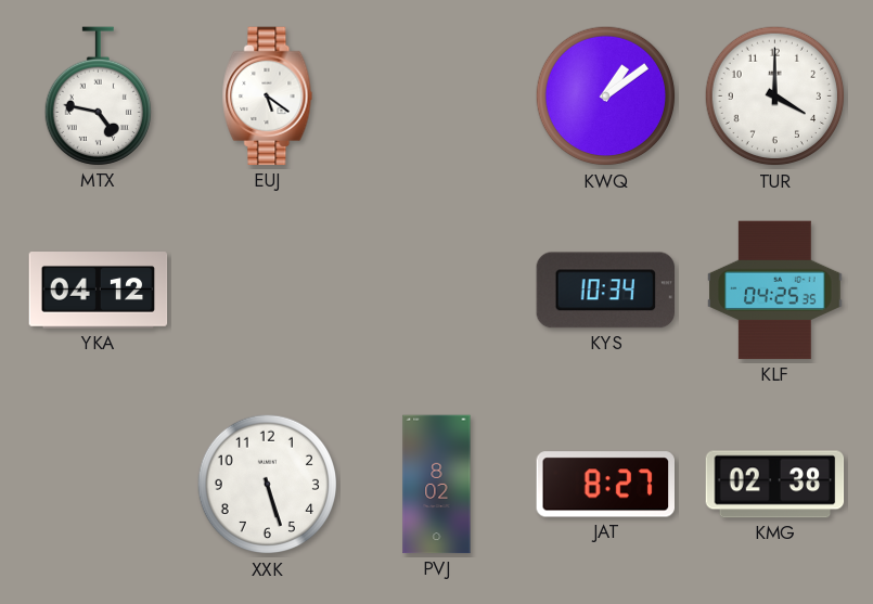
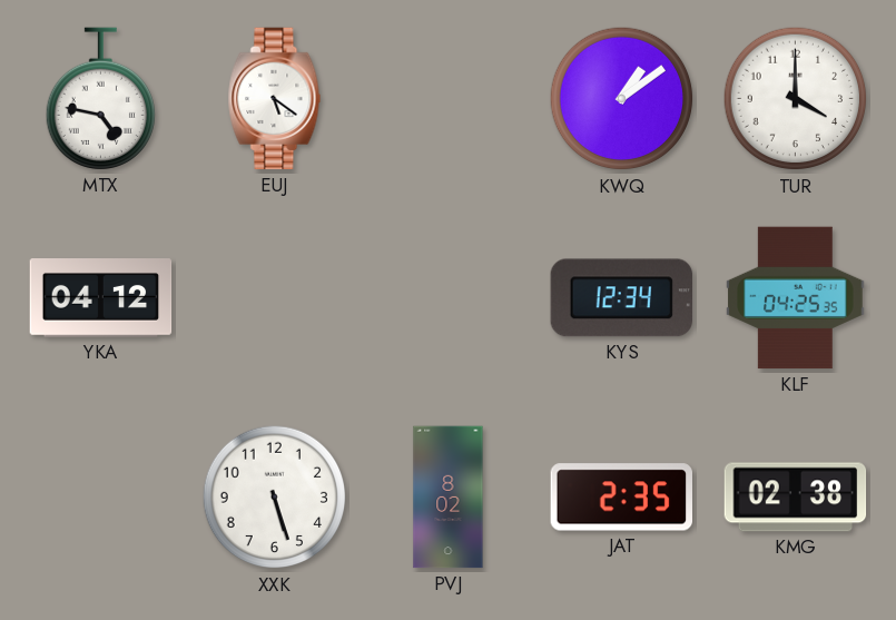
KYS: 10:34 -> 12:34
JAT: 8:27 -> 2:35
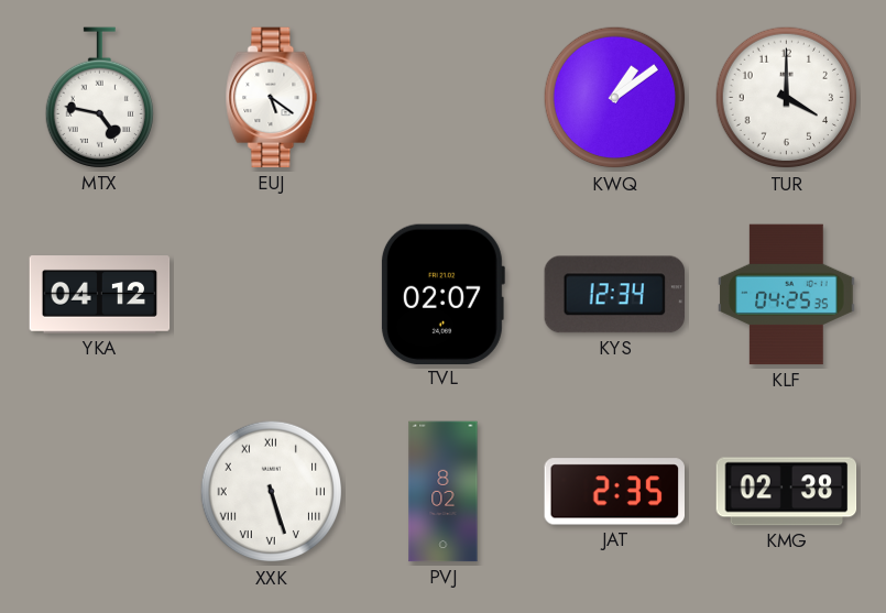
TVL: none -> 02:07
XXK numerals: Arabic -> Roman
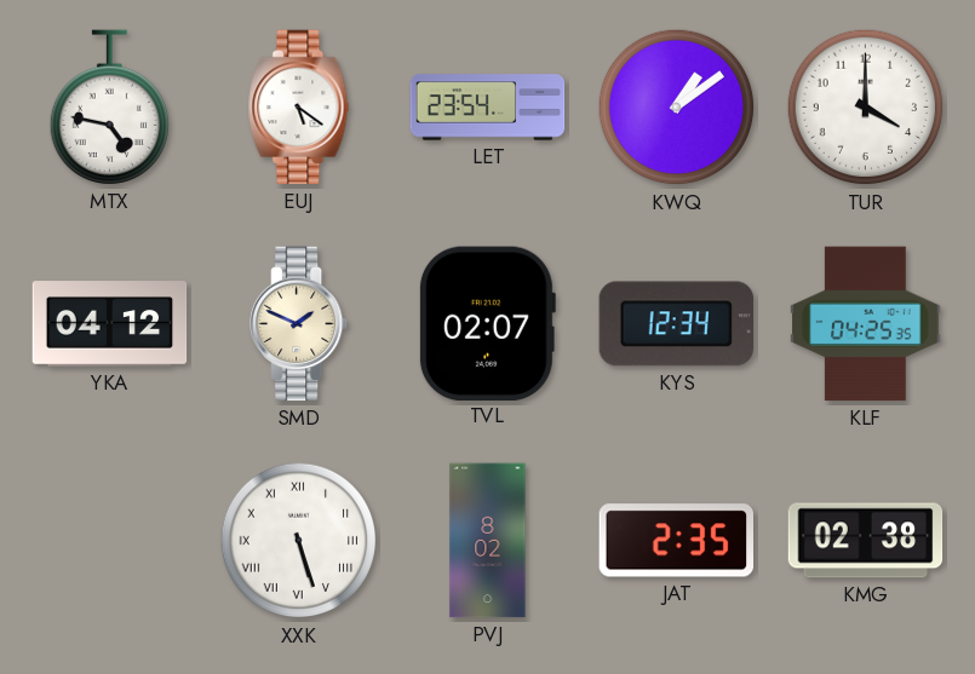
LET: none -> 23:54
SMD: none -> 1:49
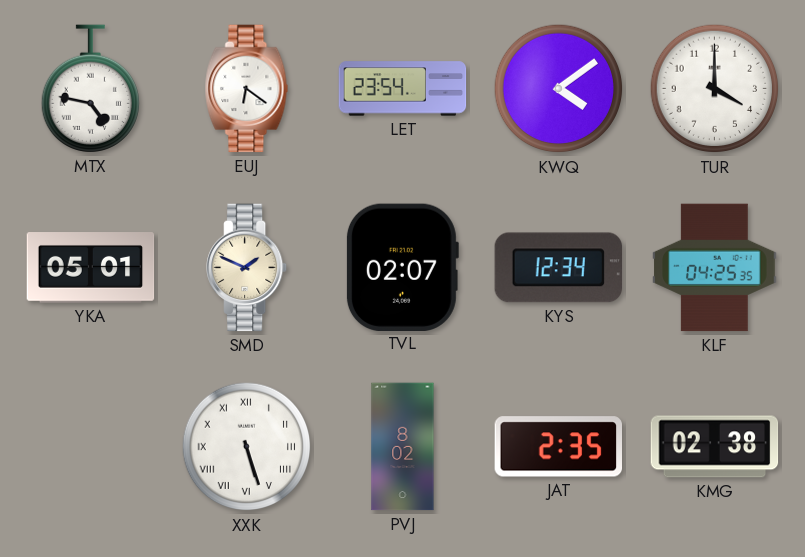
EUJ: 5:21 -> 6:21
KWQ: 1:09 -> 4:09
YKA: 04:12 -> 05:01
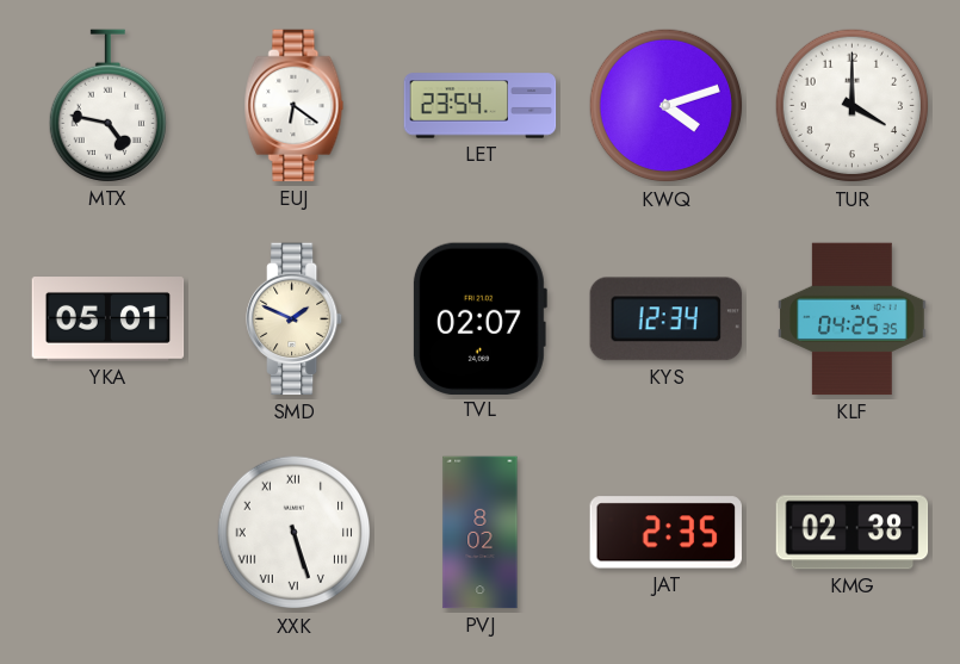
KWQ: 4:09 -> 4:12
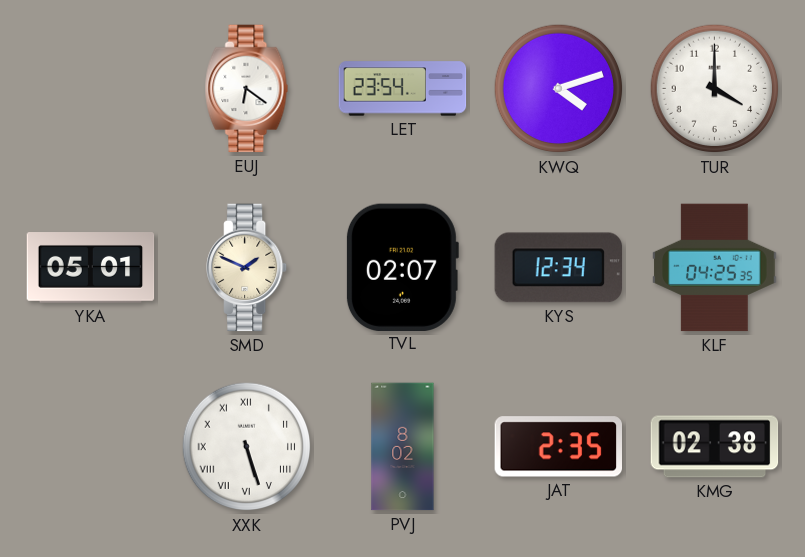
MTX: 4:47 -> none
